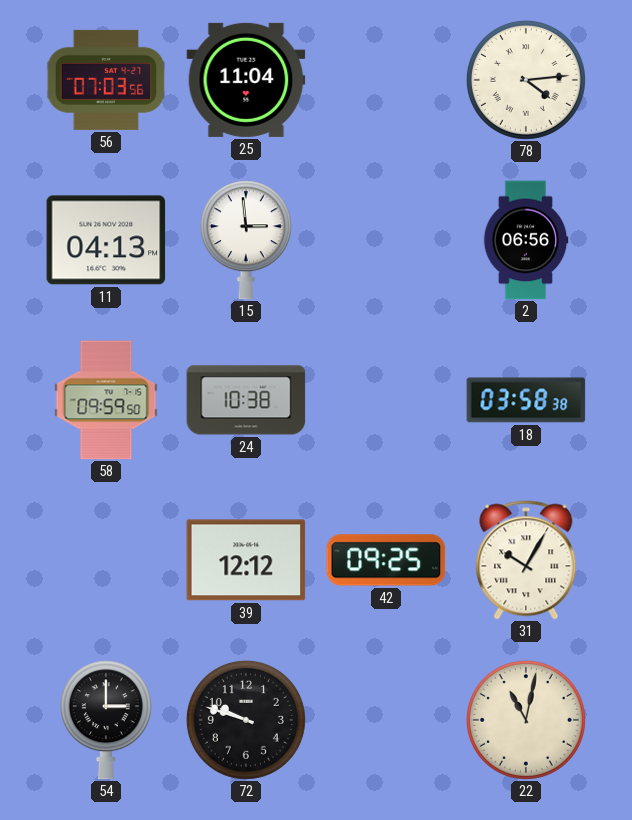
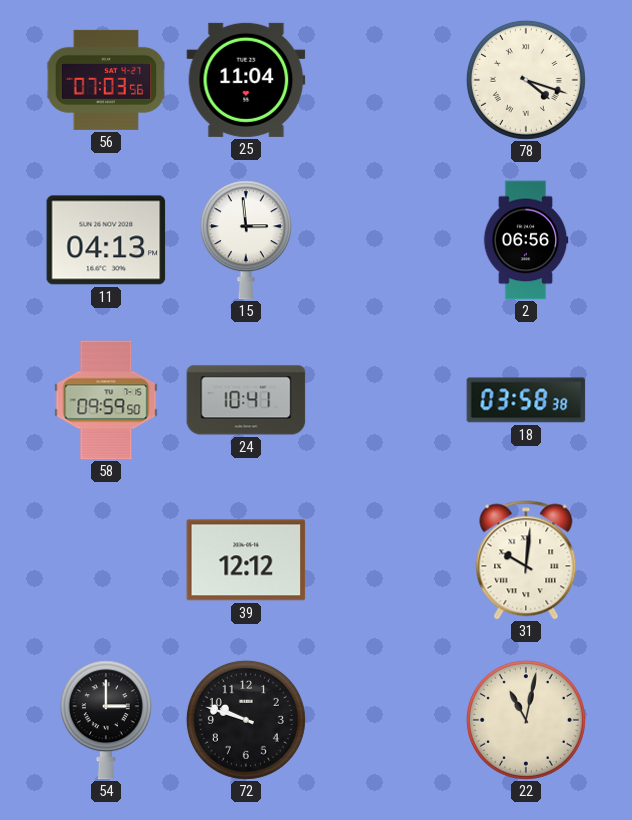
78: 4:14 -> 4:18
24: 10:38 -> 10:41
42: 09:25 -> none
31: 10:05 -> 10:01
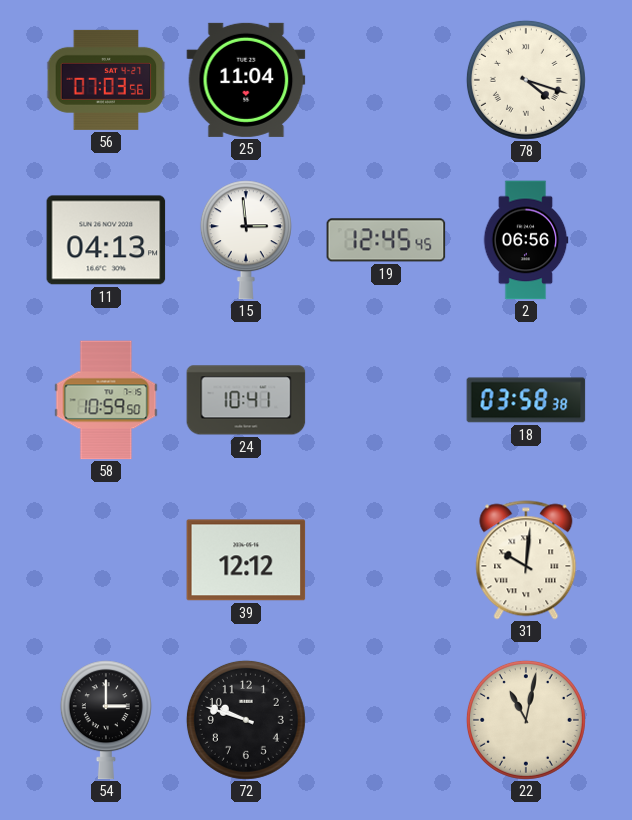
19: none -> 12:45
58: 09:59 -> 10:59
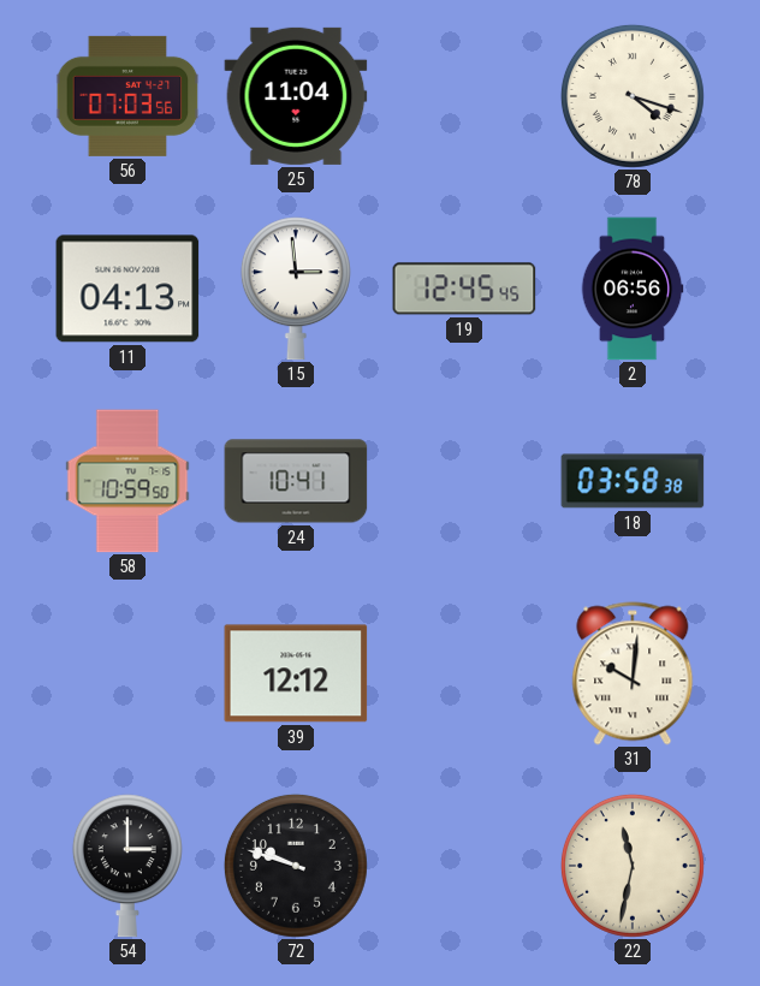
22: 11:02 -> 11:32
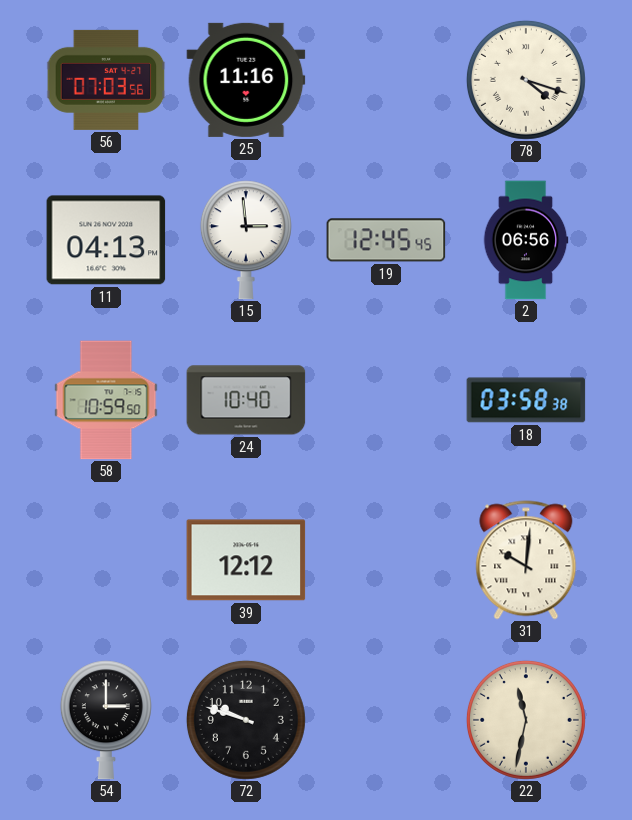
25: 11:04 -> 11:16
24: 10:41 -> 10:40
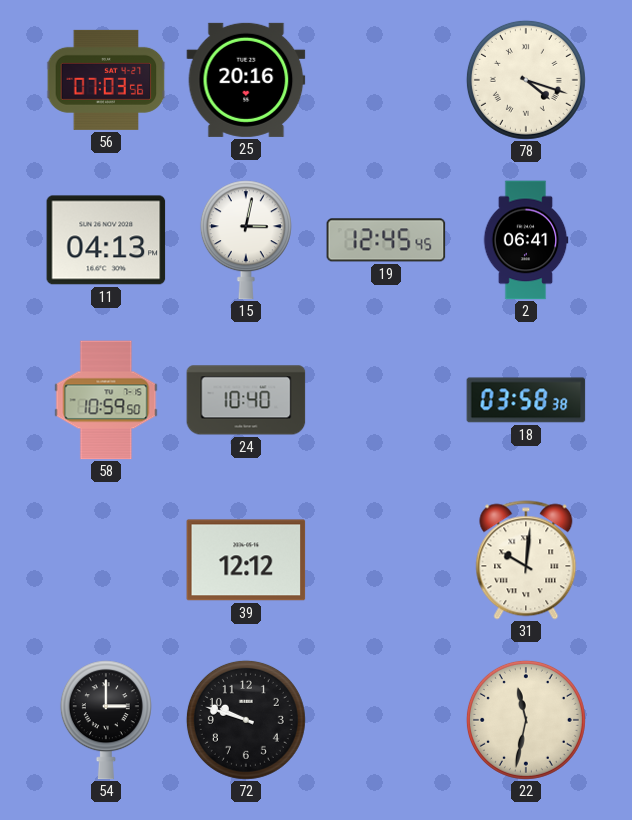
25: 11:16 -> 20:16
15: 2:59 -> 3:02
2: 06:56 -> 06:41
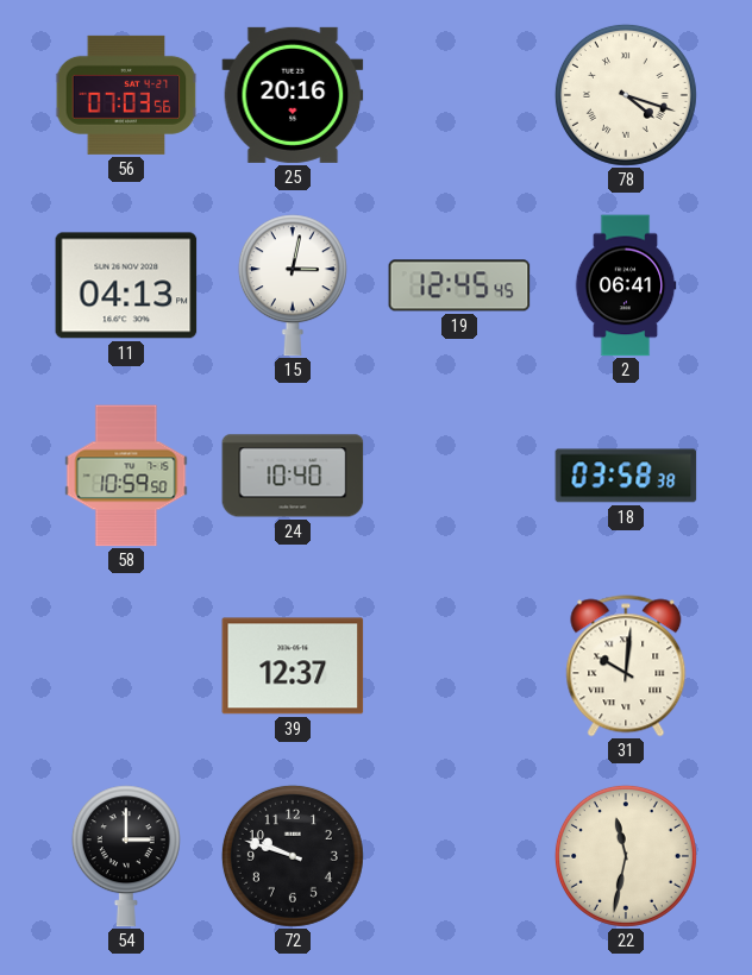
39: 12:12 -> 12:37
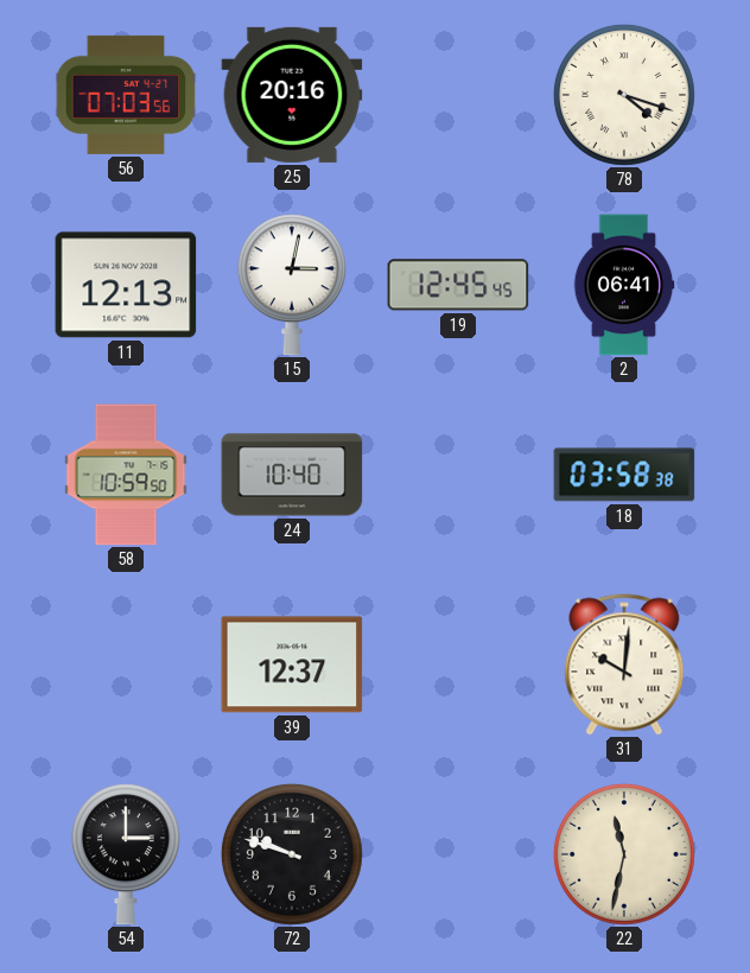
11: 04:13 -> 12:13
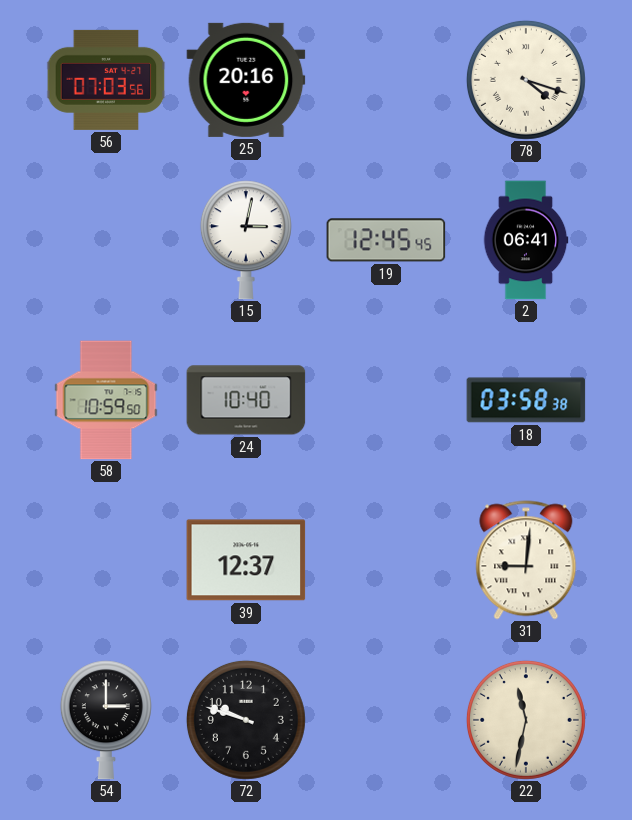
11: 12:13 -> none
31: 10:01 -> 9:01
